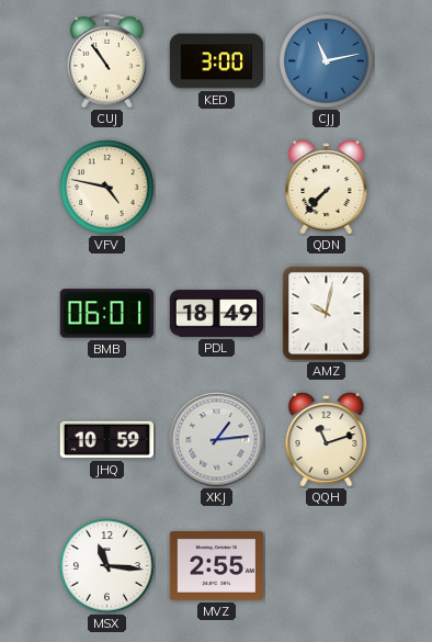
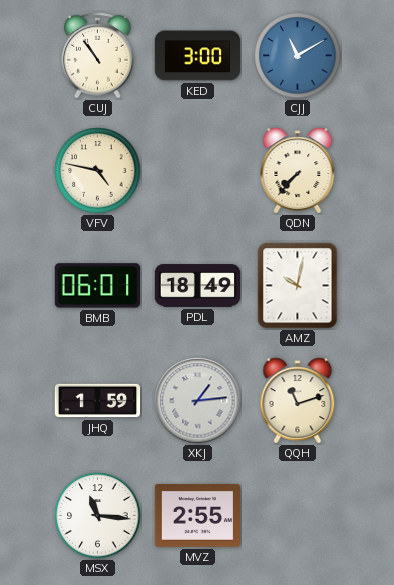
CJJ: 11:13 -> 11:10
JHQ: 10:59 -> 1:59
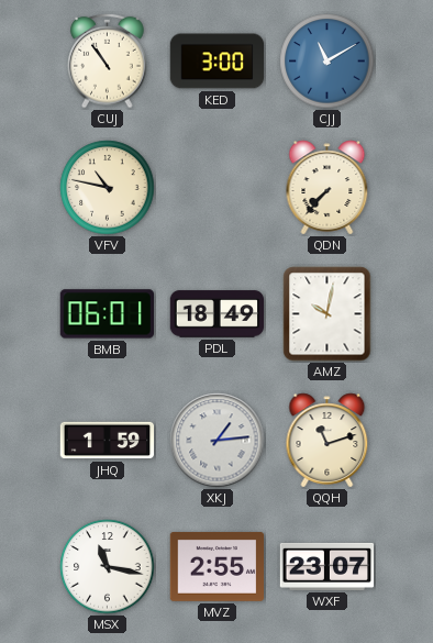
VFV: 4:47 -> 10:47
MSX: 11:16 -> 11:17
WXF: none -> 23:07
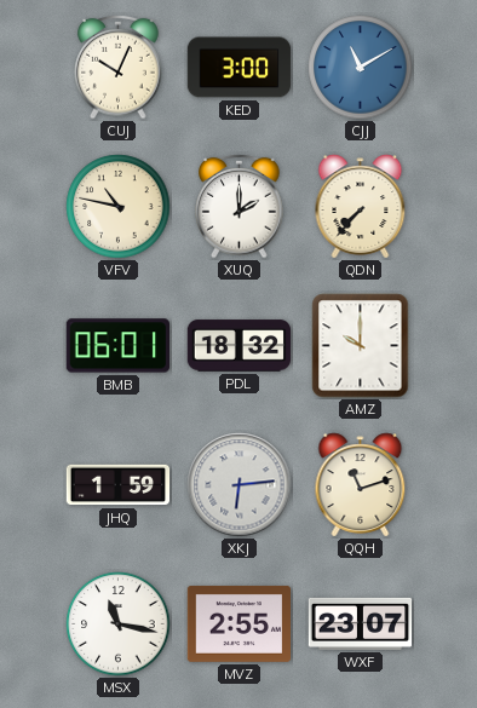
CUJ: 10:54 -> 10:04
XUQ: none -> 2:00
PDL: 18:49 -> 18:32
AMZ: 10:02 -> 10:00
XKJ: 1:14 -> 6:14
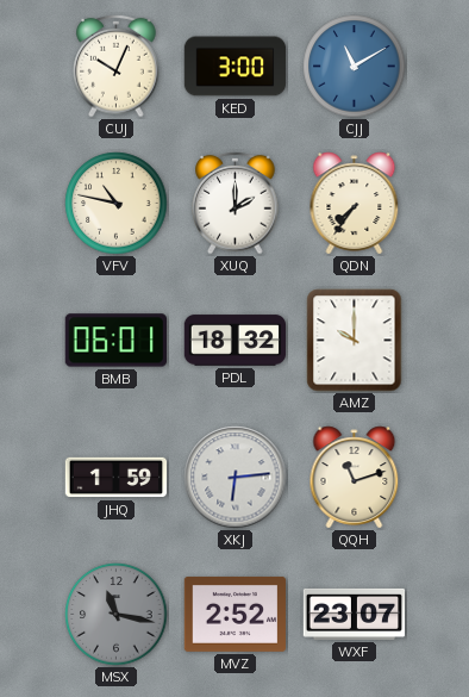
QDN: 7:37 -> 7:36
MSX dial: white -> grey
MVZ: 2:55 -> 2:52
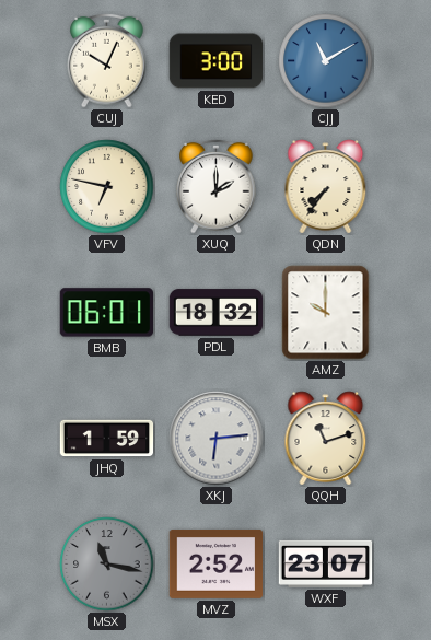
VFV: 10:47 -> 6:47
